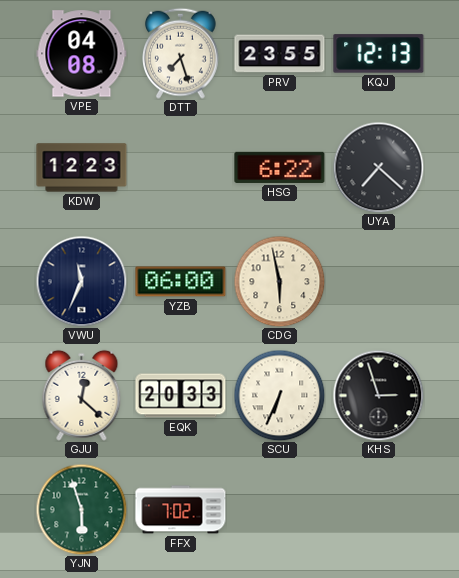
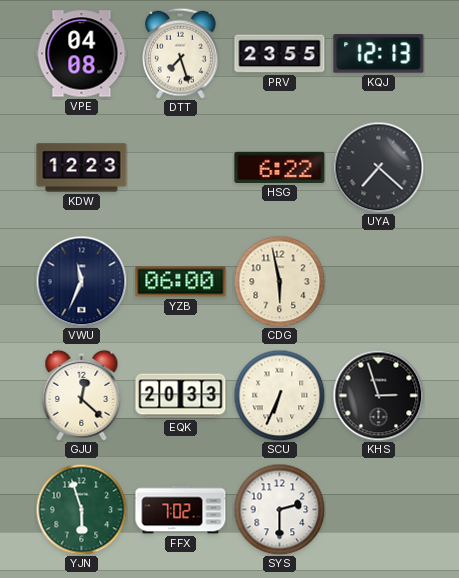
SYS: none -> 2:30
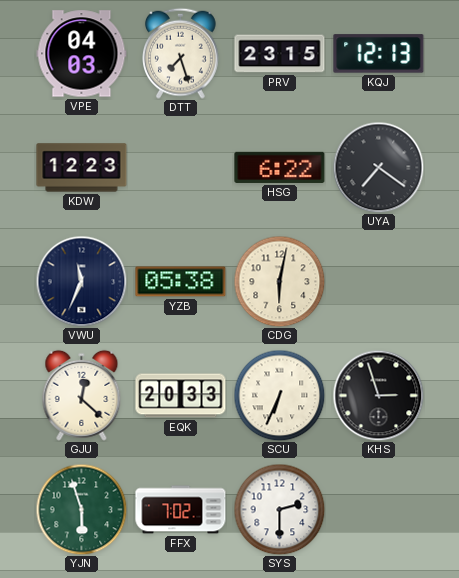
VPE: 04:08 -> 04:03
PRV: 23:55 -> 23:15
UYA: 7:22 -> 7:21
YZB: 06:00 -> 05:38
CDG: 5:58 -> 6:02
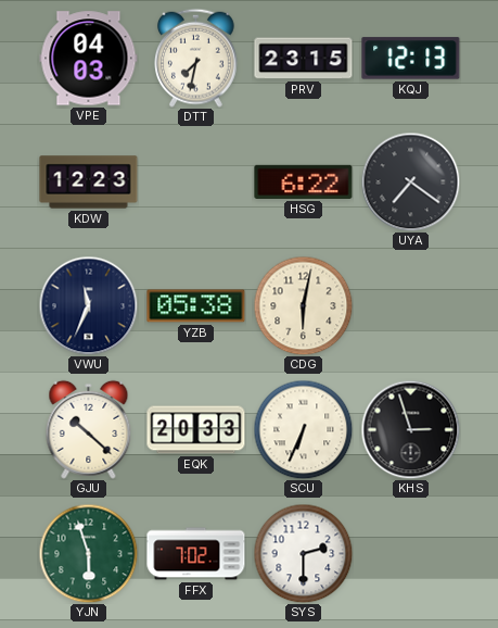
DTT: 7:27 -> 7:32
GJU: 12:22 -> 10:22
